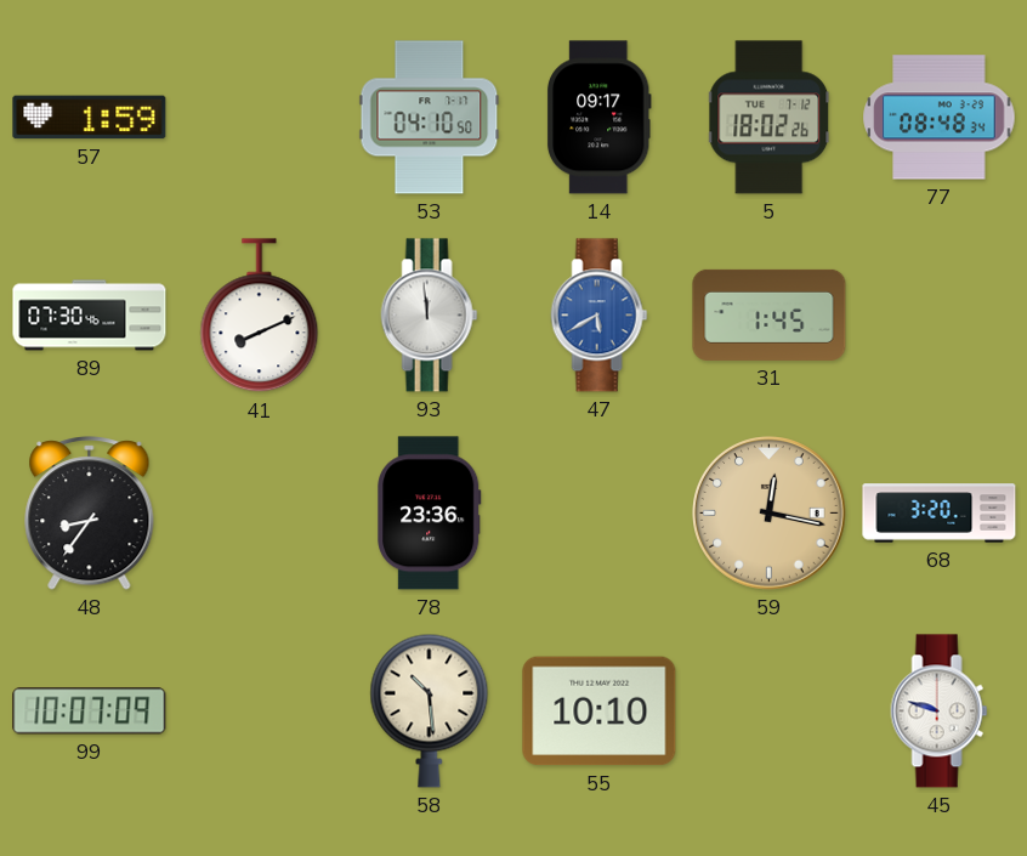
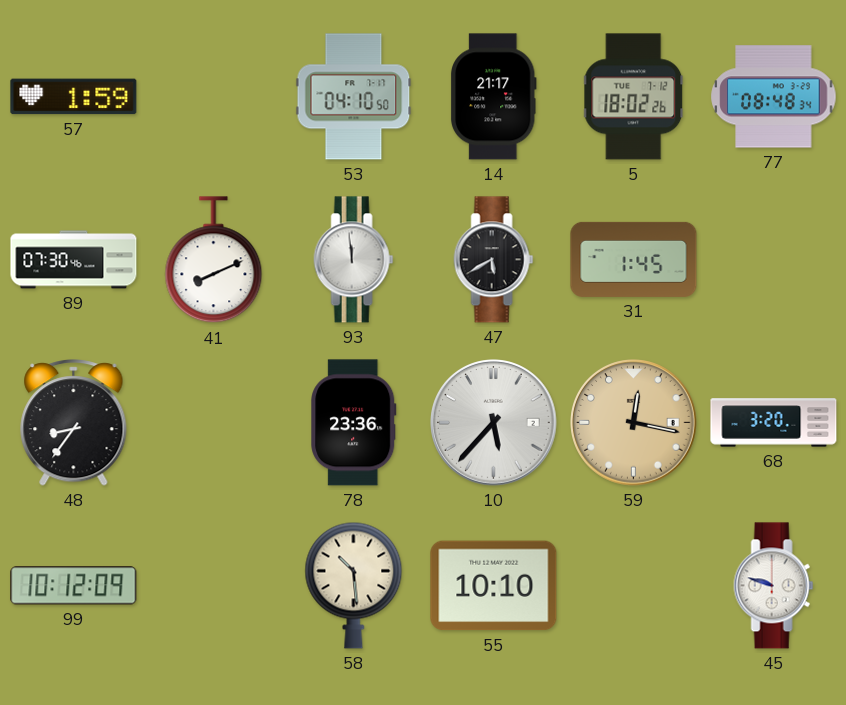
14: 09:17 -> 21:17
47 dial: blue -> black
10: none -> 5:37
99: 10:07 -> 10:12
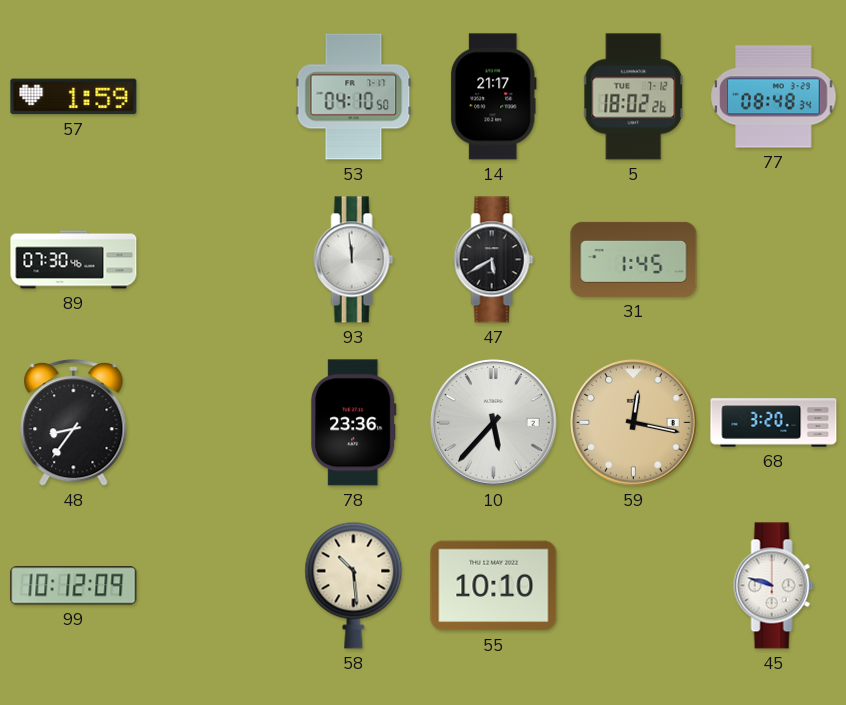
41: 8:11 -> none
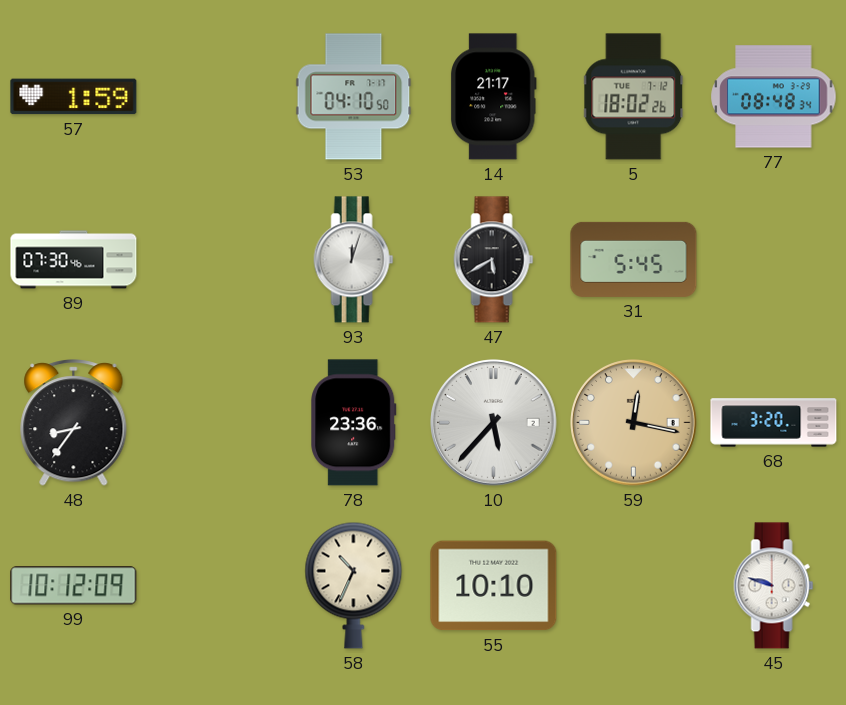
93: 11:59 -> 12:03
31: 1:45 -> 5:45
58: 10:29 -> 10:34
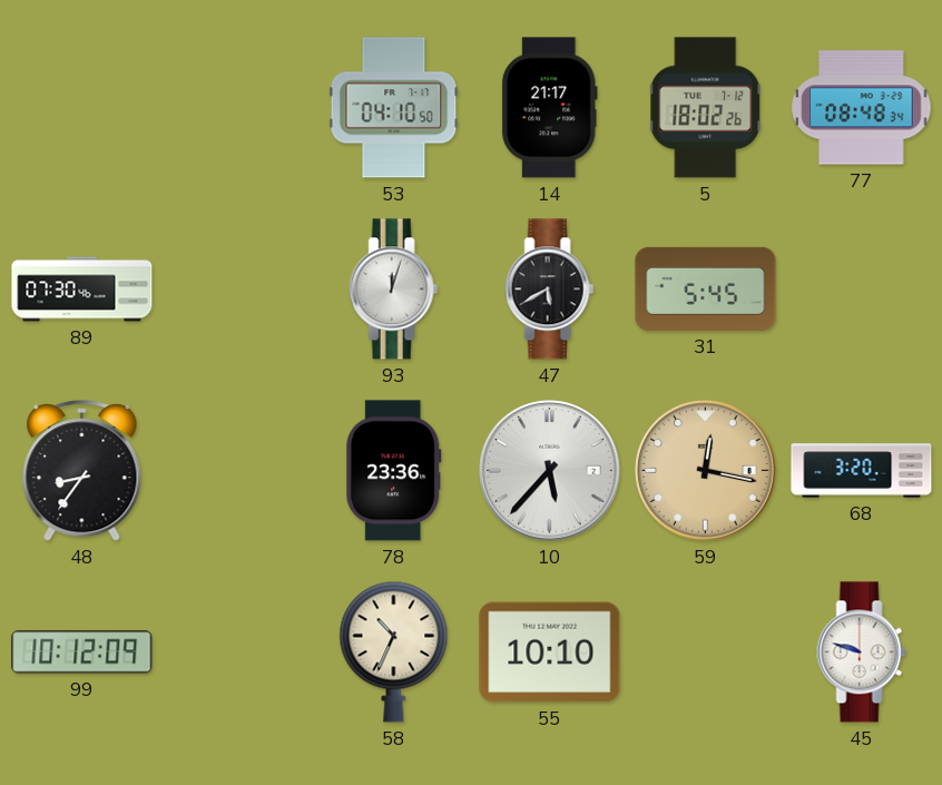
57: 1:59 -> none
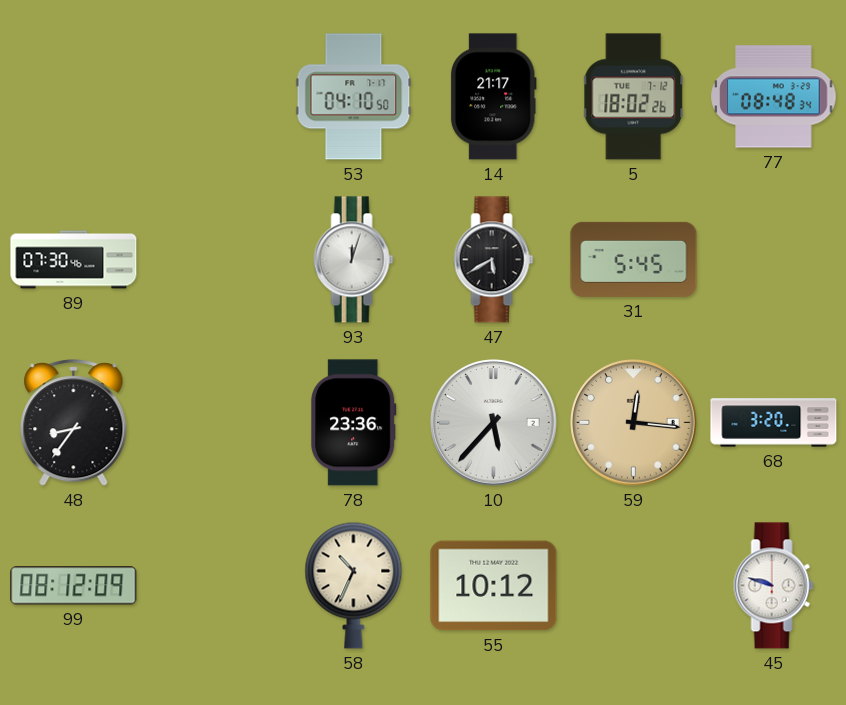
59: 12:17 -> 12:16
99: 10:12 -> 08:12
55: 10:10 -> 10:12
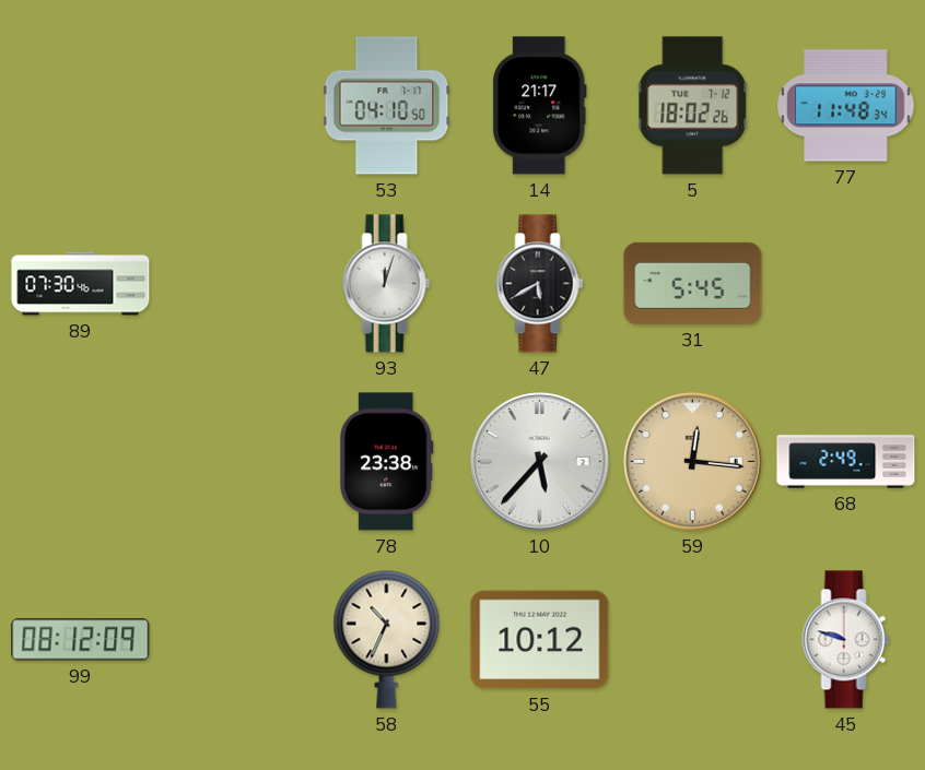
77: 08:48 -> 11:48
48: 8:36 -> none
78: 23:36 -> 23:38
68: 3:20 -> 2:49
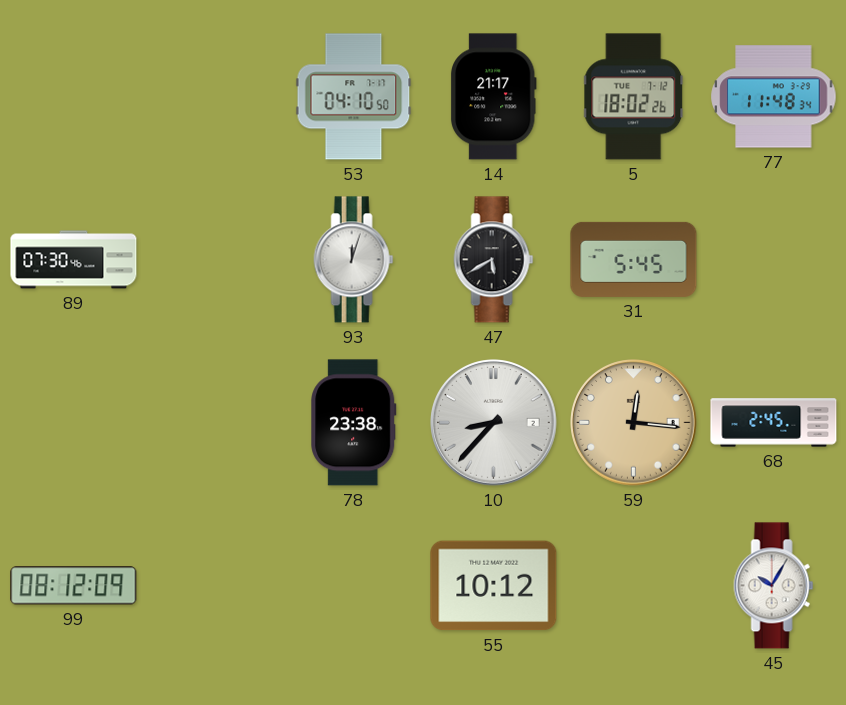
10: 5:37 -> 8:37
68: 2:49 -> 2:45
58: 10:34 -> none
45: 9:48 -> 10:05
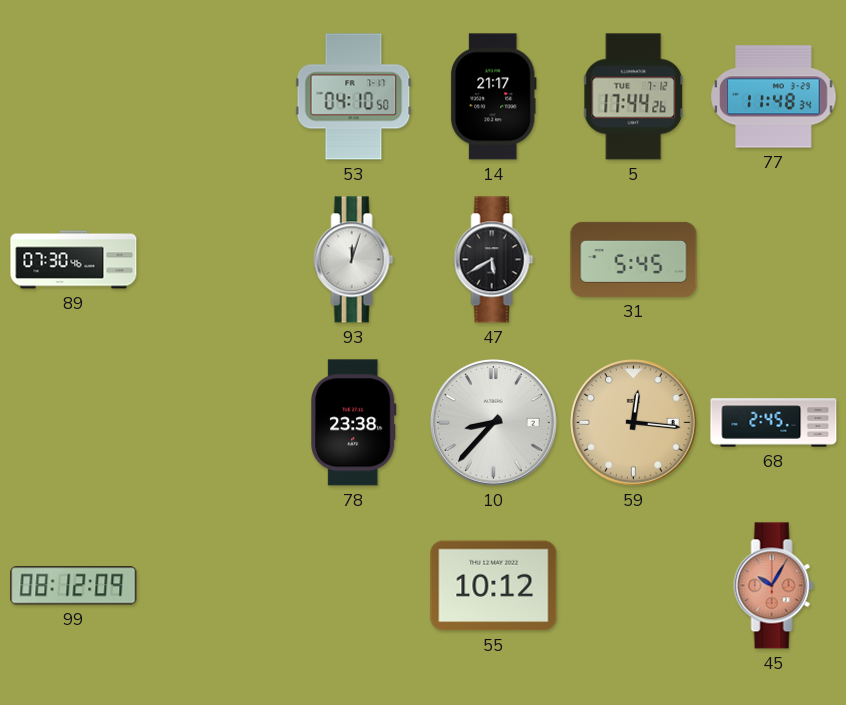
5: 18:02 -> 17:44
45 dial: white -> salmon
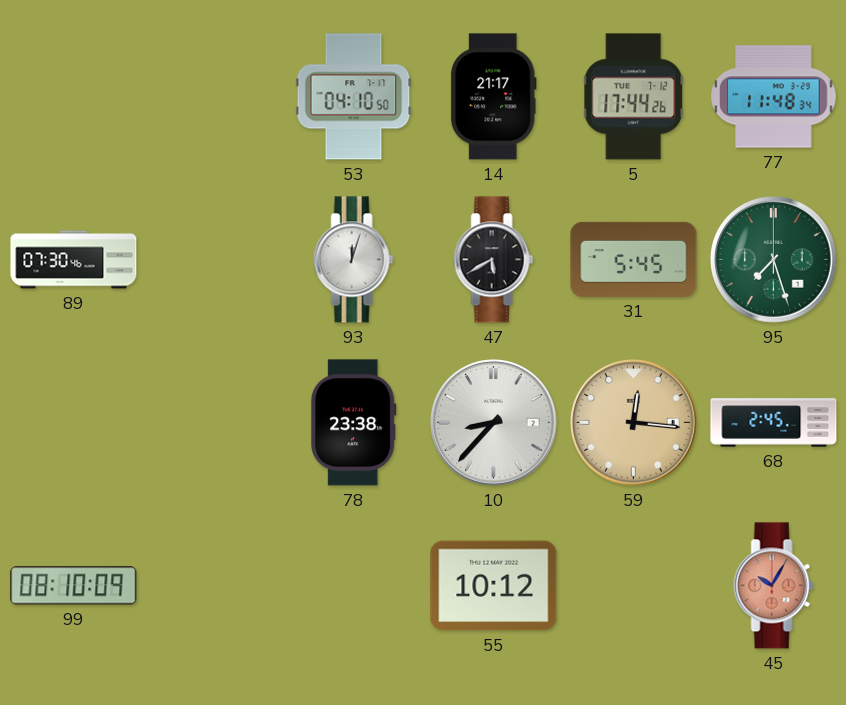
95: none -> 7:27
99: 08:12 -> 08:10
